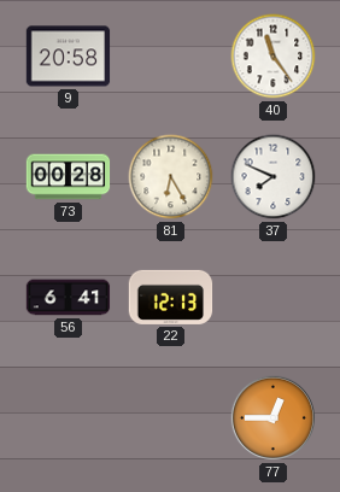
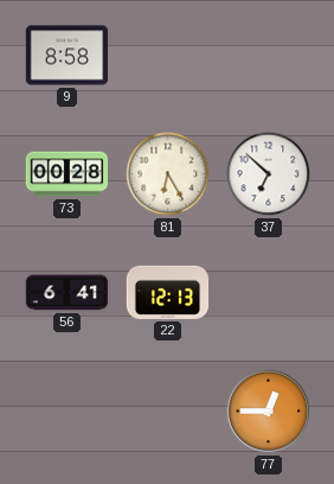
9: 20:58 -> 8:58
40: 11:24 -> none
37: 7:49 -> 6:52
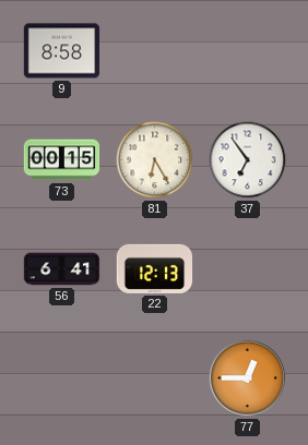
73: 00:28 -> 00:15
37: 6:52 -> 6:54
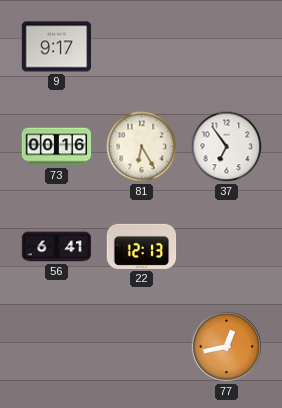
9: 8:58 -> 9:17
73: 00:15 -> 00:16
77: 12:45 -> 12:43
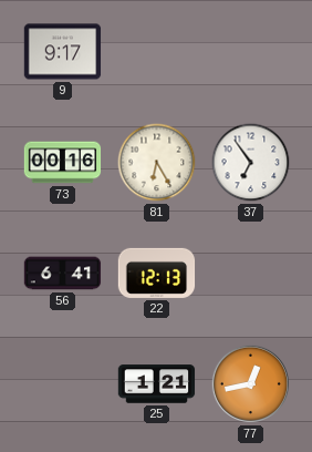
25: none -> 1:21
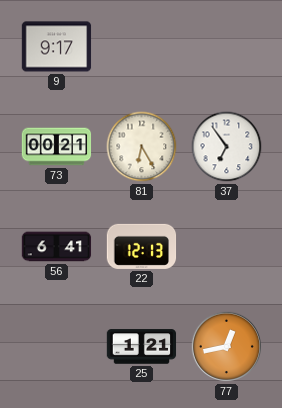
73: 00:16 -> 00:21
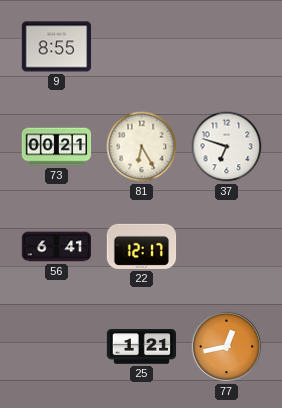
9: 9:17 -> 8:55
37: 6:54 -> 6:48
22: 12:13 -> 12:17
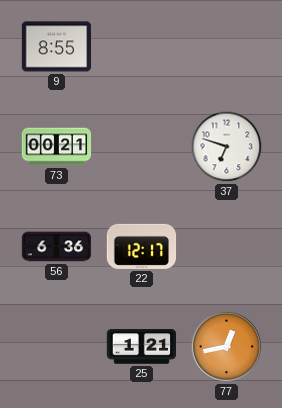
81: 6:25 -> none
56: 6:41 -> 6:36
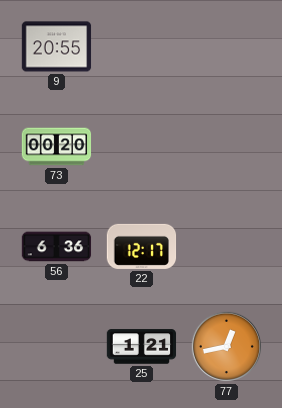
9: 8:55 -> 20:55
73: 00:21 -> 00:20
37: 6:48 -> none
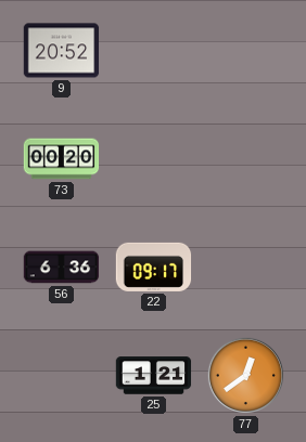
9: 20:55 -> 20:52
22: 12:17 -> 09:17
77: 12:43 -> 12:39
